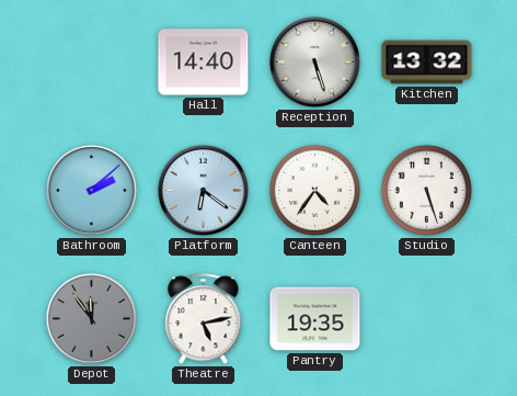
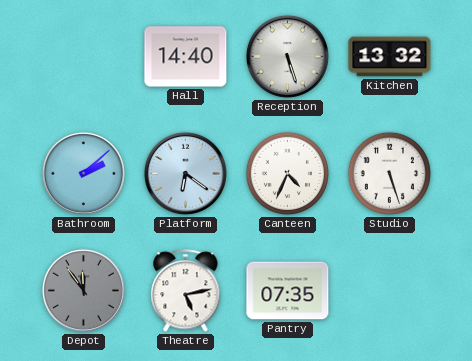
Canteen: 4:36 -> 4:34
Pantry: 19:35 -> 07:35
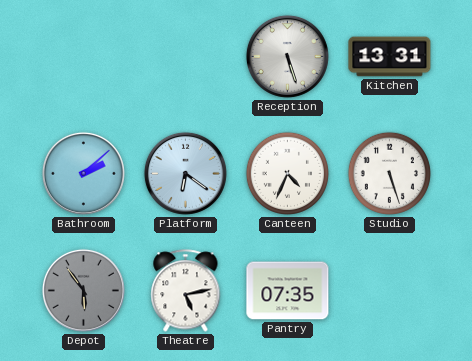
Hall: 14:40 -> none
Kitchen: 13:32 -> 13:31
Depot: 11:54 -> 5:54
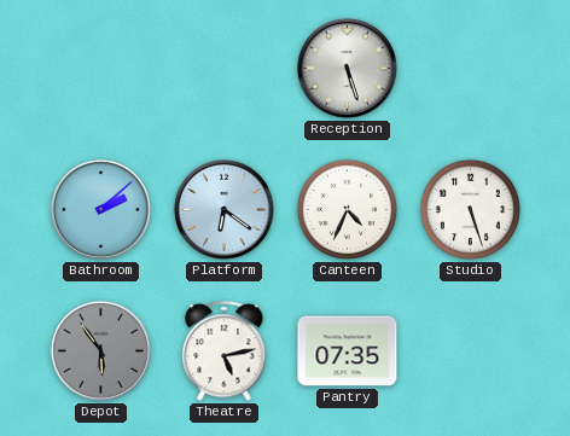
Kitchen: 13:31 -> none
